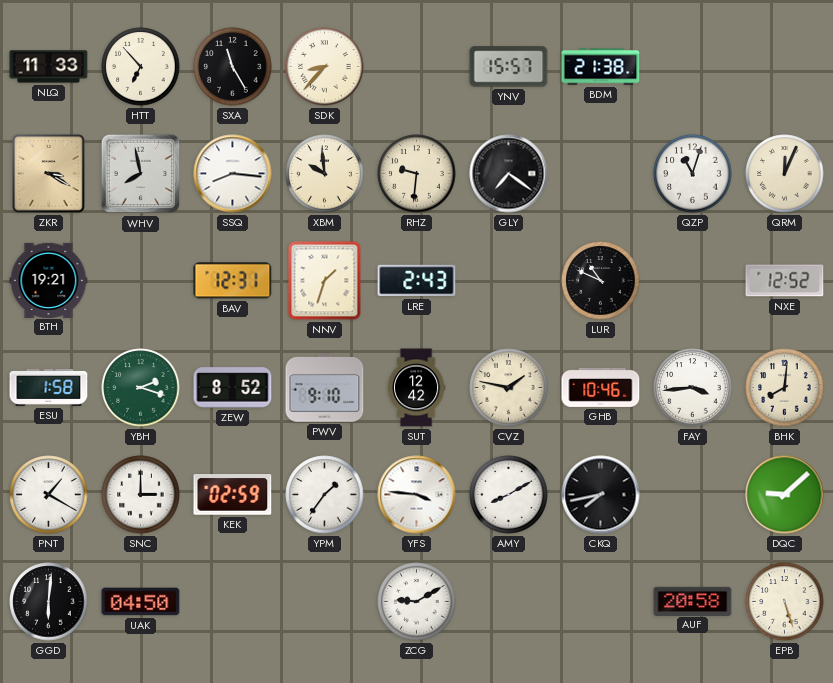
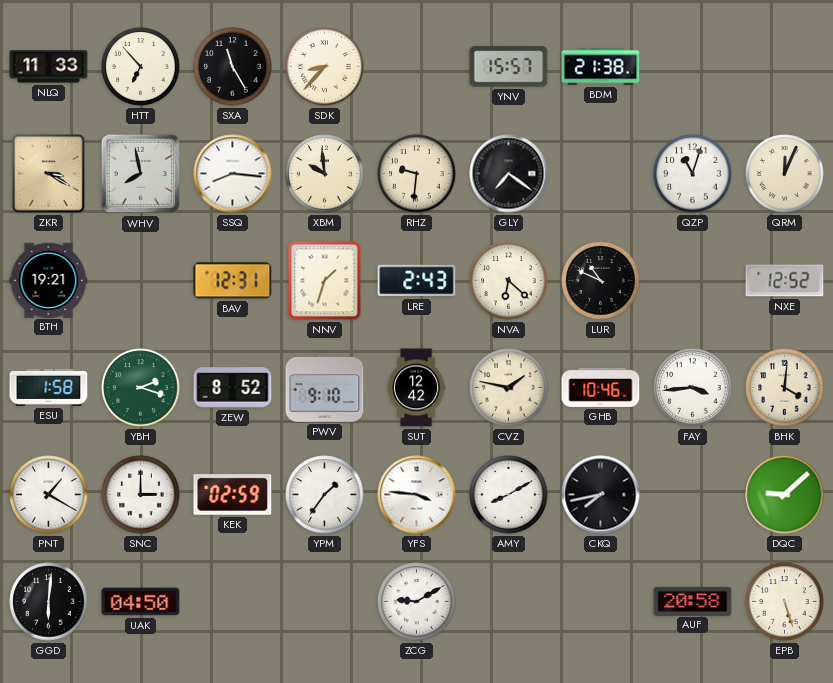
NVA: none -> 6:22
BHK: 8:01 -> 4:01
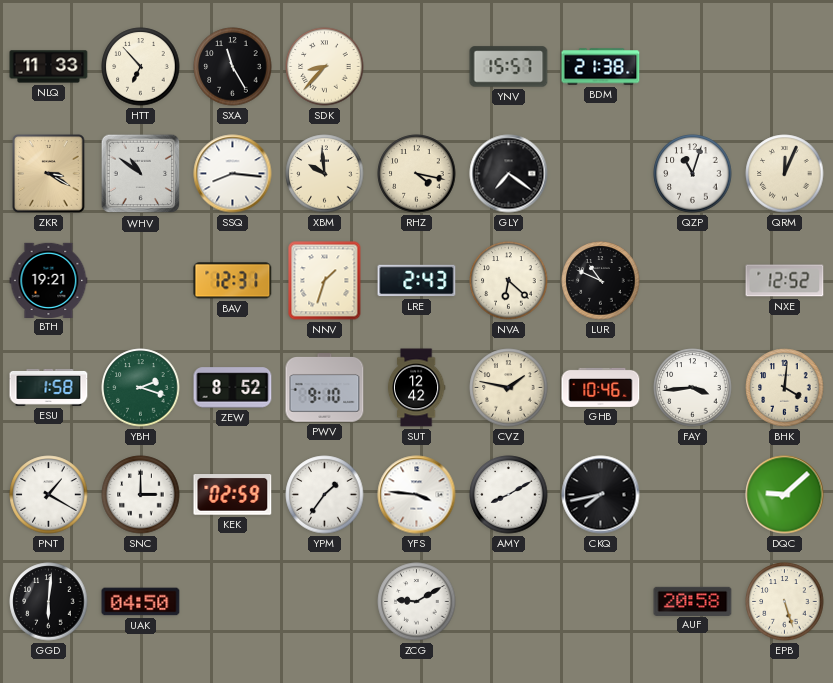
WHV: 7:58 -> 10:51
RHZ: 9:31 -> 4:17
